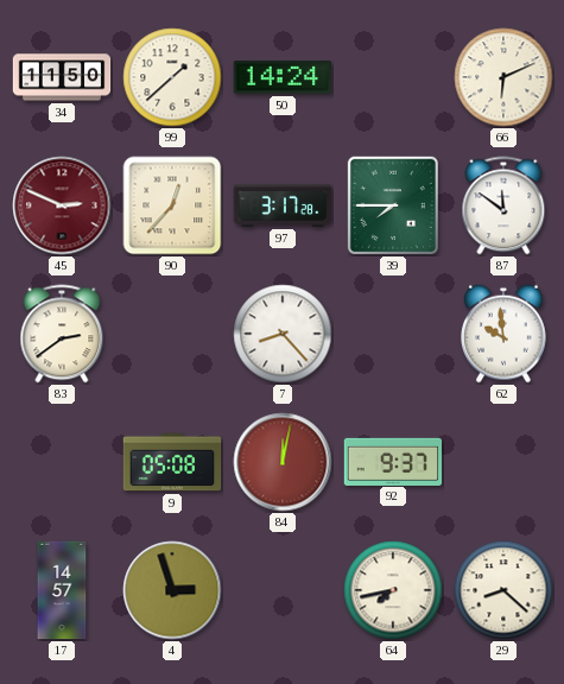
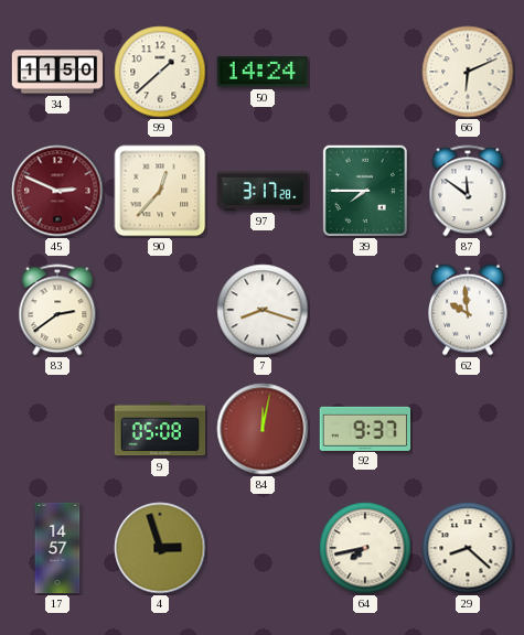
7: 8:23 -> 8:18
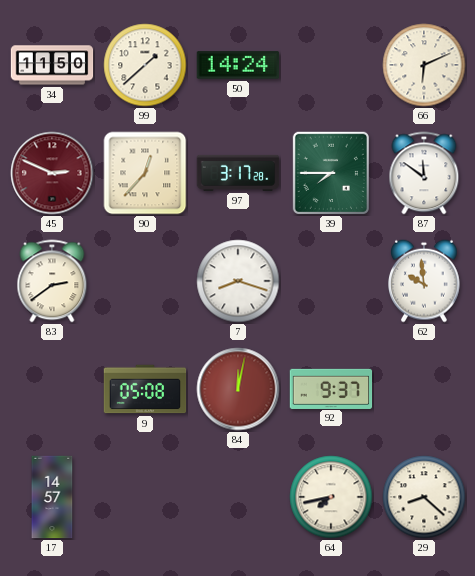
4: 2:57 -> none
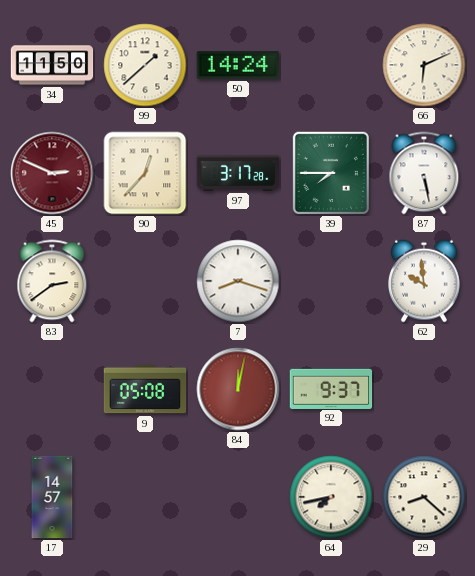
87: 11:51 -> 5:28
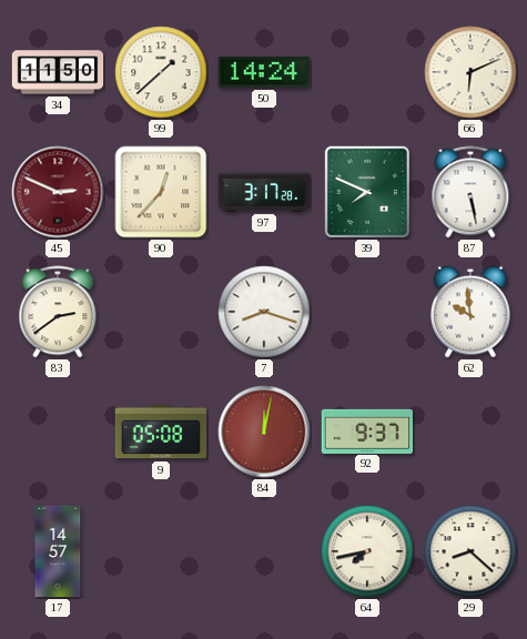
39: 7:45 -> 7:49
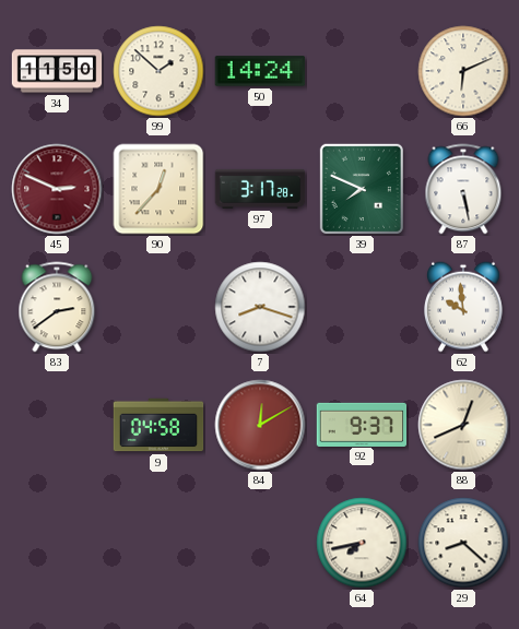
99: 1:38 -> 1:52
9: 05:08 -> 04:58
84: 12:02 -> 12:10
88: none -> 12:41
17: 14:57 -> none
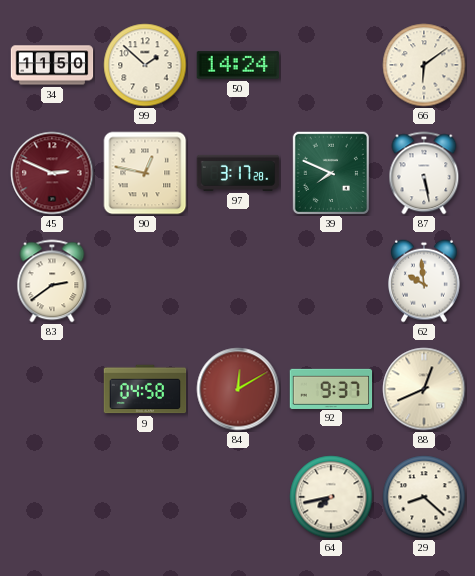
66: 6:11 -> 6:09
90: 12:37 -> 12:47
7: 8:18 -> none
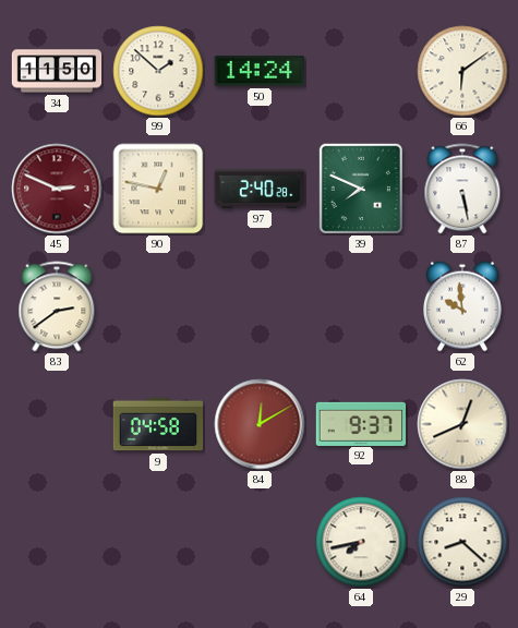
97: 3:17 -> 2:40
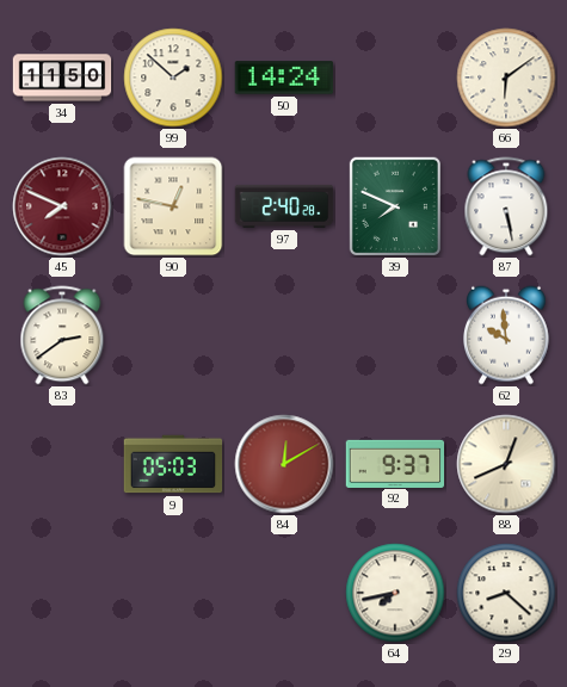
45: 2:49 -> 7:49
9: 04:58 -> 05:03
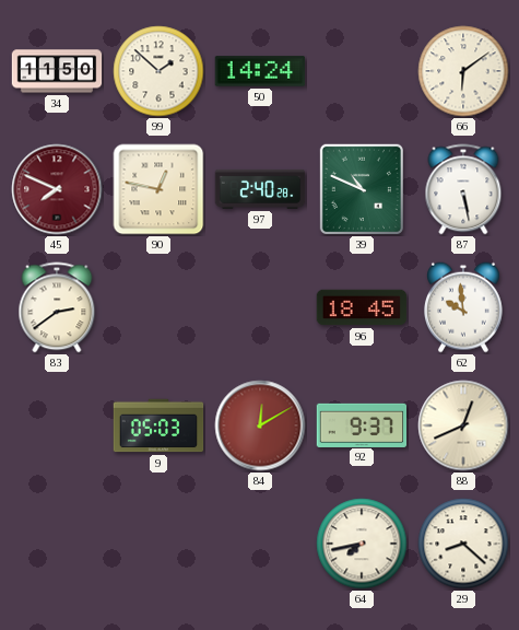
39: 7:49 -> 10:49
96: none -> 18:45
